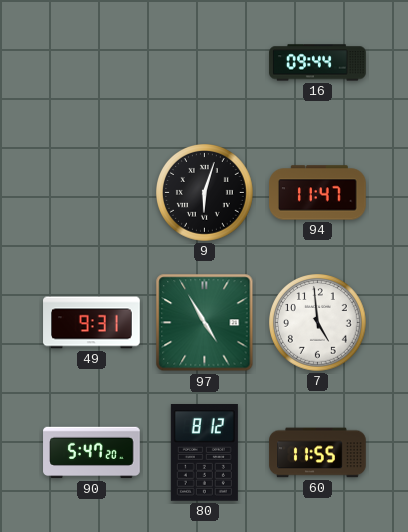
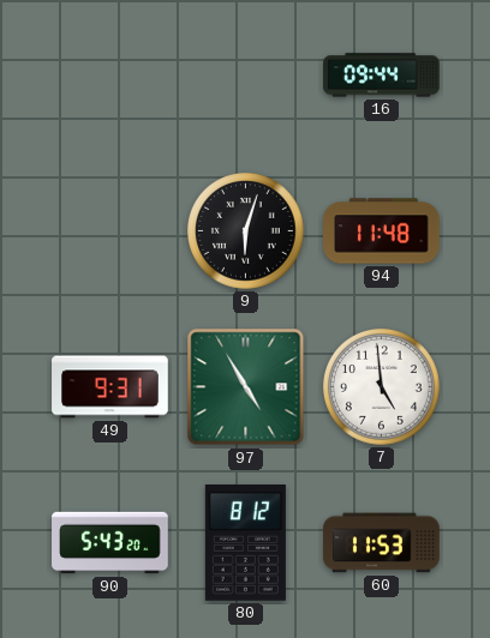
94: 11:47 -> 11:48
90: 5:47 -> 5:43
60: 11:55 -> 11:53
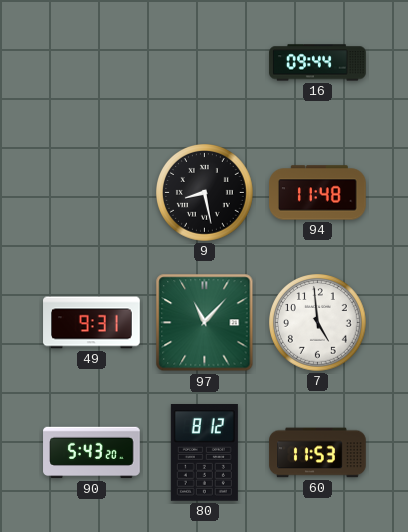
9: 6:03 -> 8:28
97: 4:55 -> 11:07
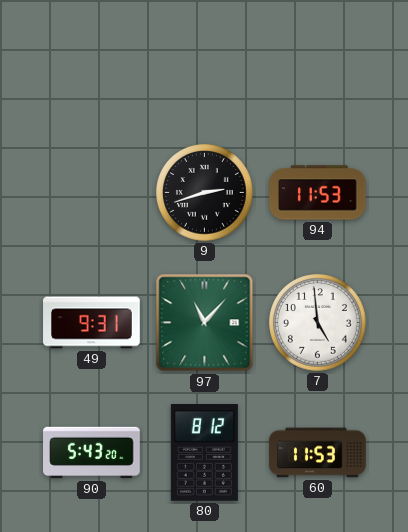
16: 09:44 -> none
9: 8:28 -> 2:42
94: 11:48 -> 11:53
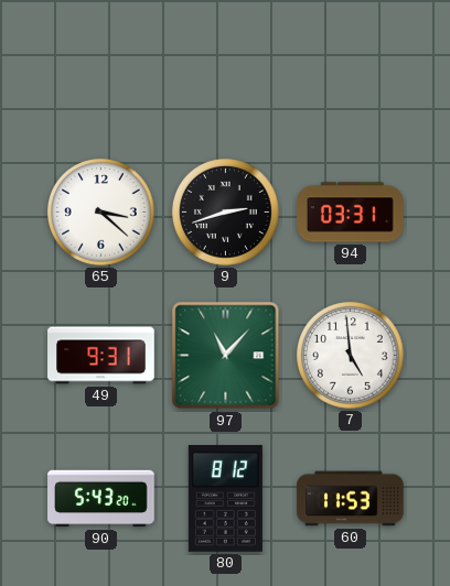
65: none -> 3:22
94: 11:53 -> 03:31
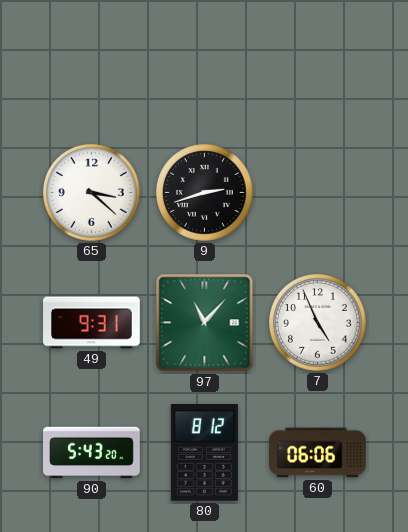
94: 03:31 -> none
7: 4:59 -> 4:56
60: 11:53 -> 06:06
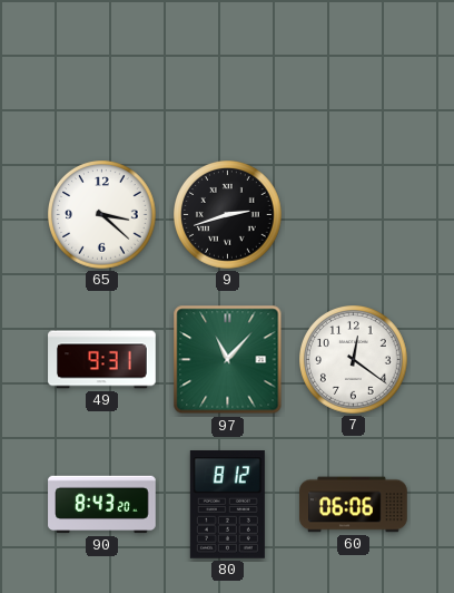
7: 4:56 -> 12:21
90: 5:43 -> 8:43
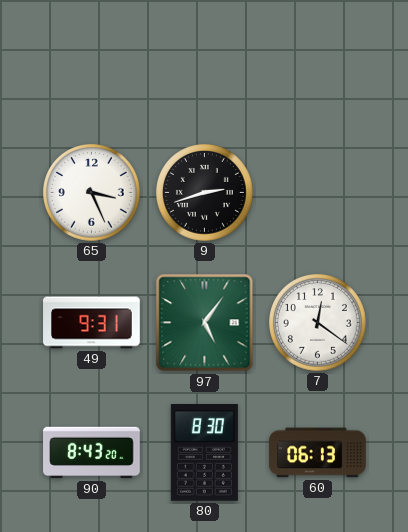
65: 3:22 -> 3:26
97: 11:07 -> 5:06
80: 8:12 -> 8:30
60: 06:06 -> 06:13
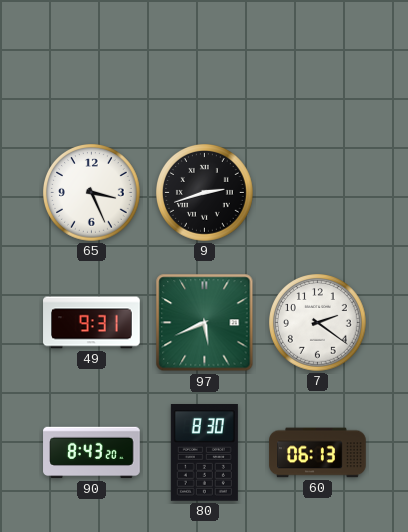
97: 5:06 -> 5:41
7: 12:21 -> 2:21
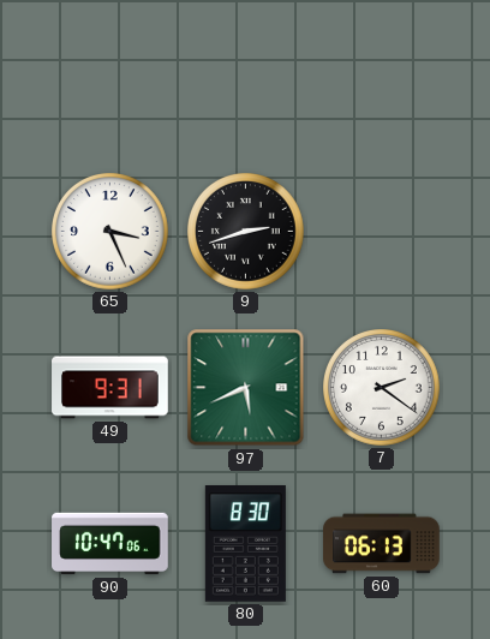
90: 8:43 -> 10:47
